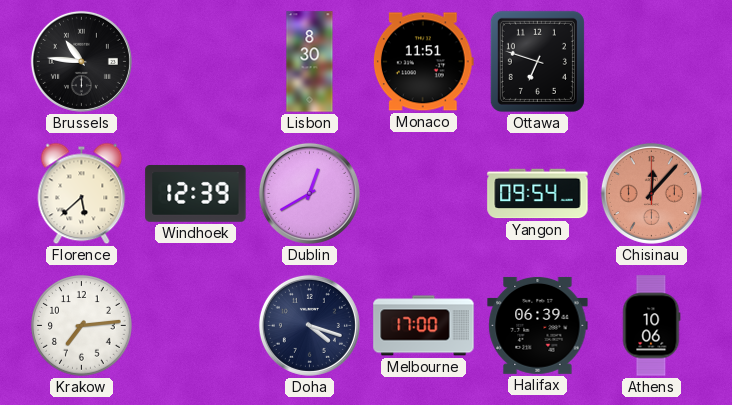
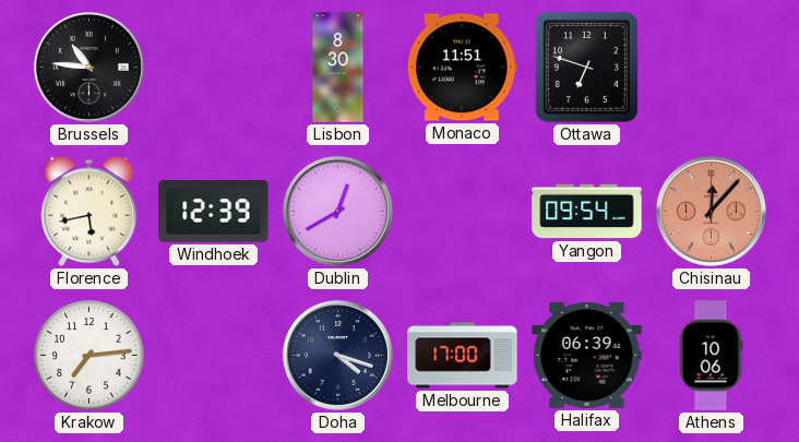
Florence: 5:38 -> 5:43
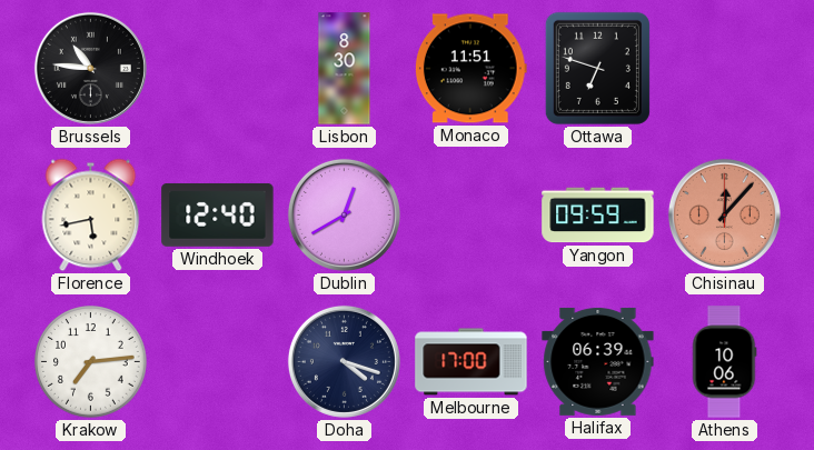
Windhoek: 12:39 -> 12:40
Yangon: 09:54 -> 09:59
